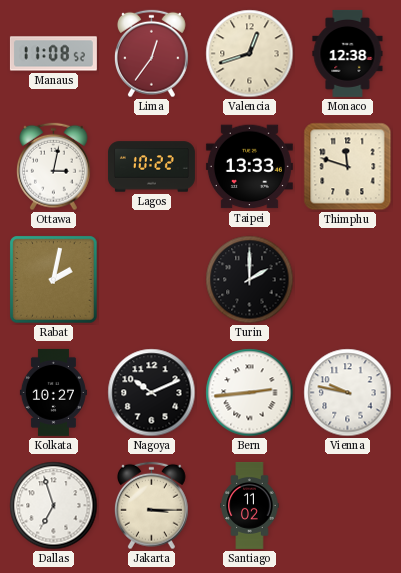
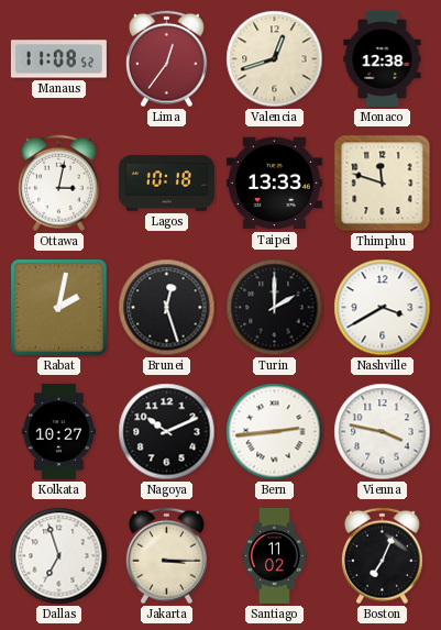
Lagos: 10:22 -> 10:18
Brunei: none -> 12:27
Nashville: none -> 3:40
Vienna: 9:47 -> 3:47
Boston: none -> 7:04
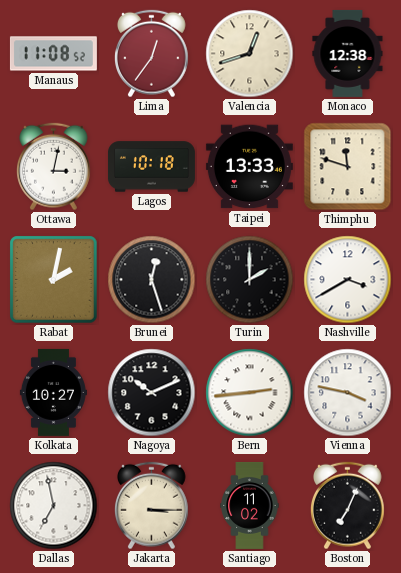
Dallas: 6:57 -> 6:58
